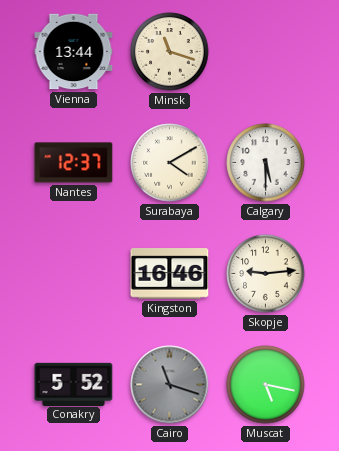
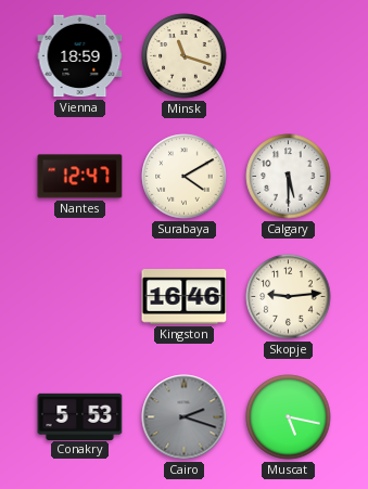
Vienna: 13:44 -> 18:59
Nantes: 12:37 -> 12:47
Conakry: 5:52 -> 5:53
Cairo: 11:18 -> 2:18
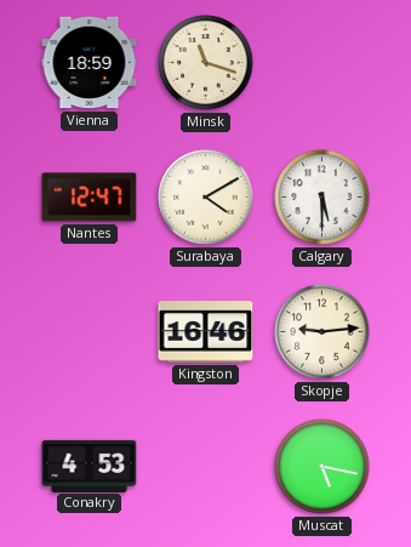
Conakry: 5:53 -> 4:53
Cairo: 2:18 -> none
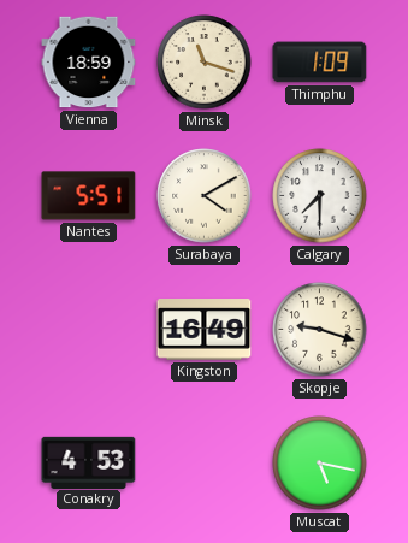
Thimphu: none -> 1:09
Nantes: 12:47 -> 5:51
Calgary: 5:30 -> 7:30
Kingston: 16:46 -> 16:49
Skopje: 9:14 -> 9:18
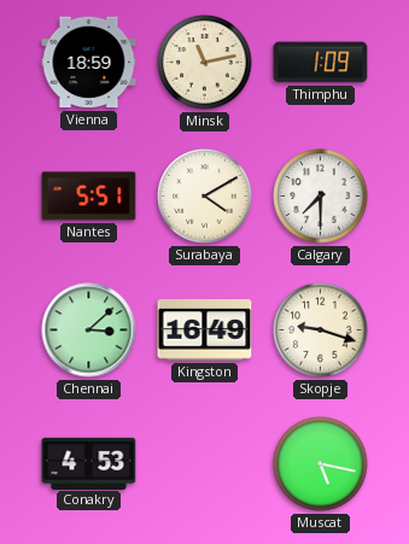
Minsk: 11:18 -> 11:13
Chennai: none -> 3:08
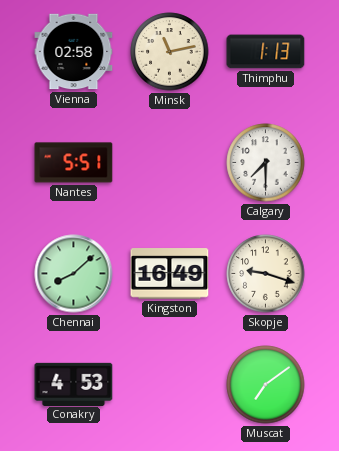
Vienna: 18:59 -> 02:58
Thimphu: 1:09 -> 1:13
Surabaya: 4:10 -> none
Chennai: 3:08 -> 8:08
Muscat: 5:17 -> 7:09
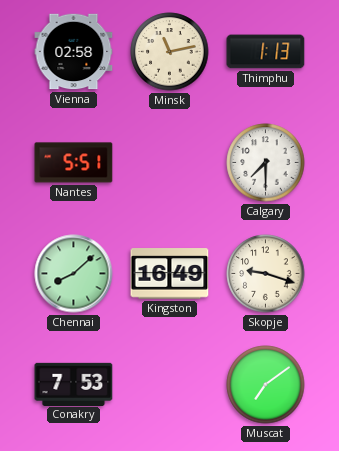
Conakry: 4:53 -> 7:53
